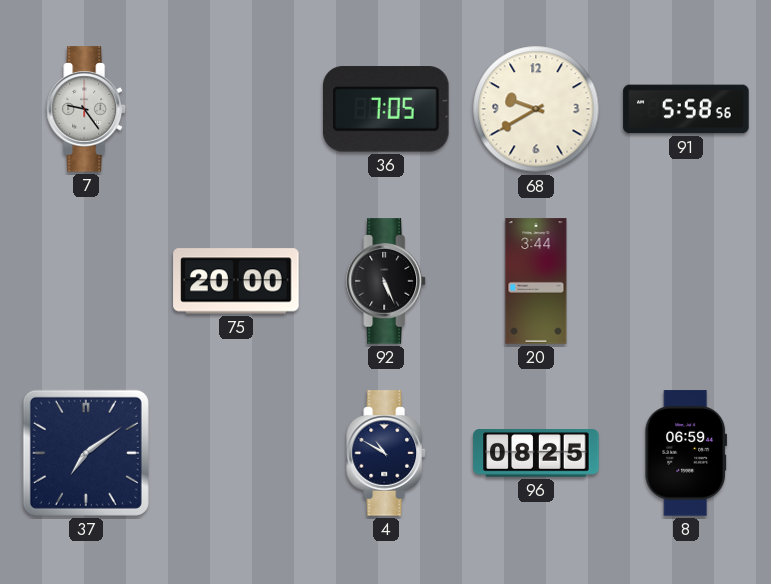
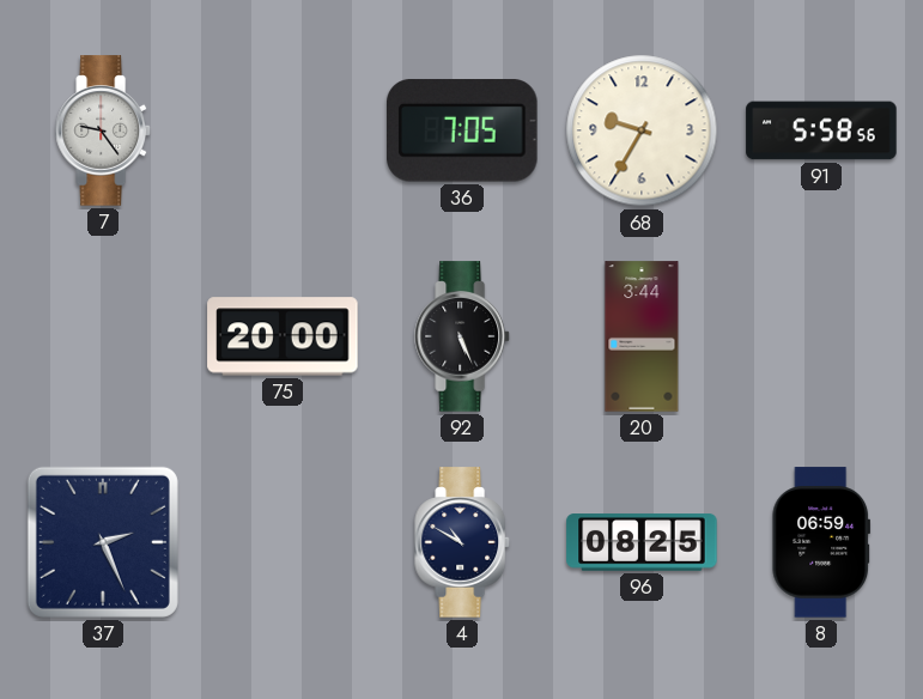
68: 9:40 -> 9:35
37: 7:09 -> 2:26
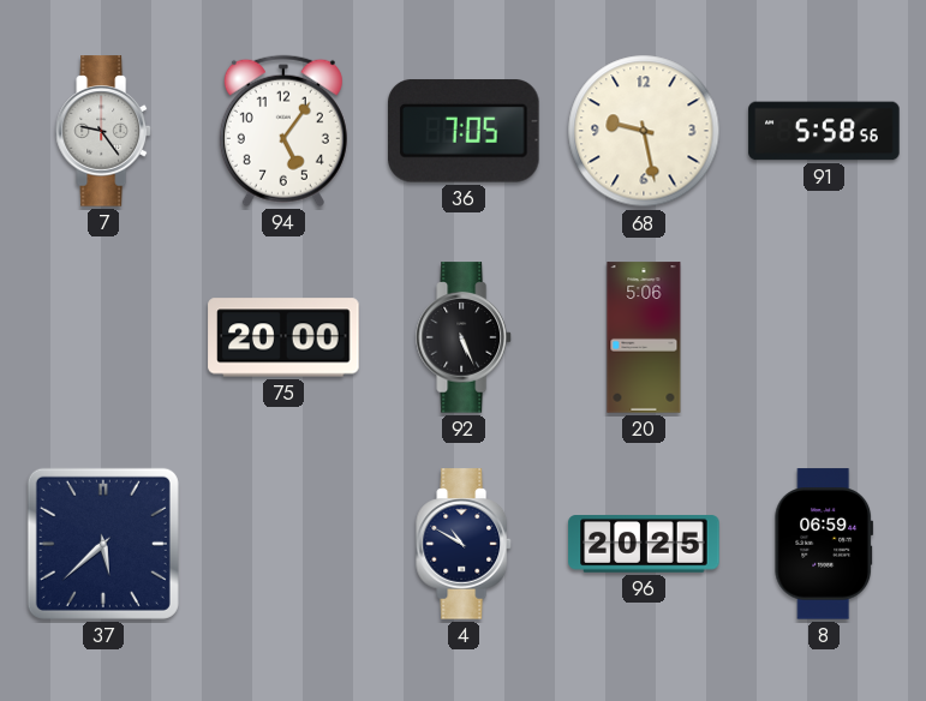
94: none -> 5:06
68: 9:35 -> 9:28
20: 3:44 -> 5:06
37: 2:26 -> 5:38
96: 08:25 -> 20:25
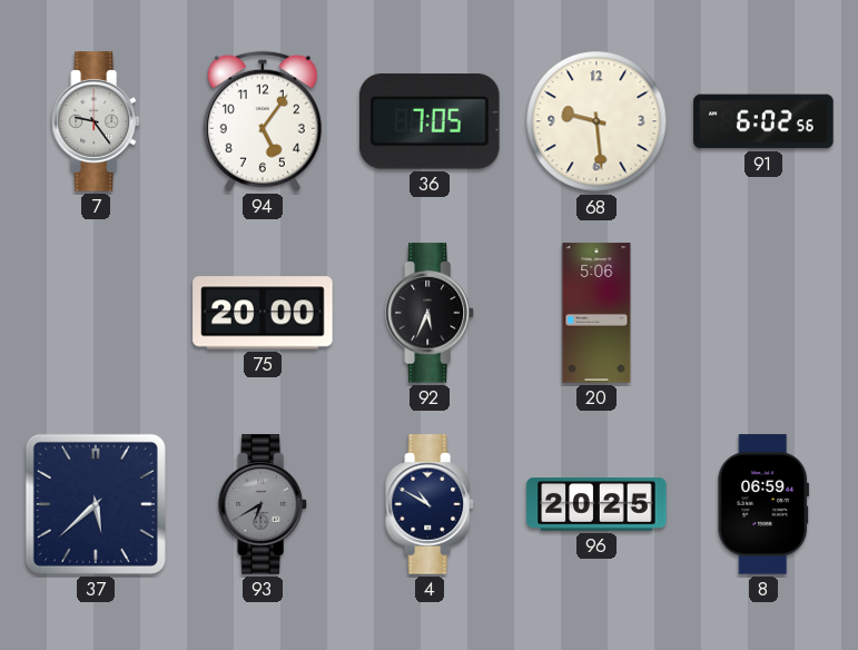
68: 9:28 -> 9:29
91: 5:58 -> 6:02
92: 5:26 -> 5:34
93: none -> 6:40
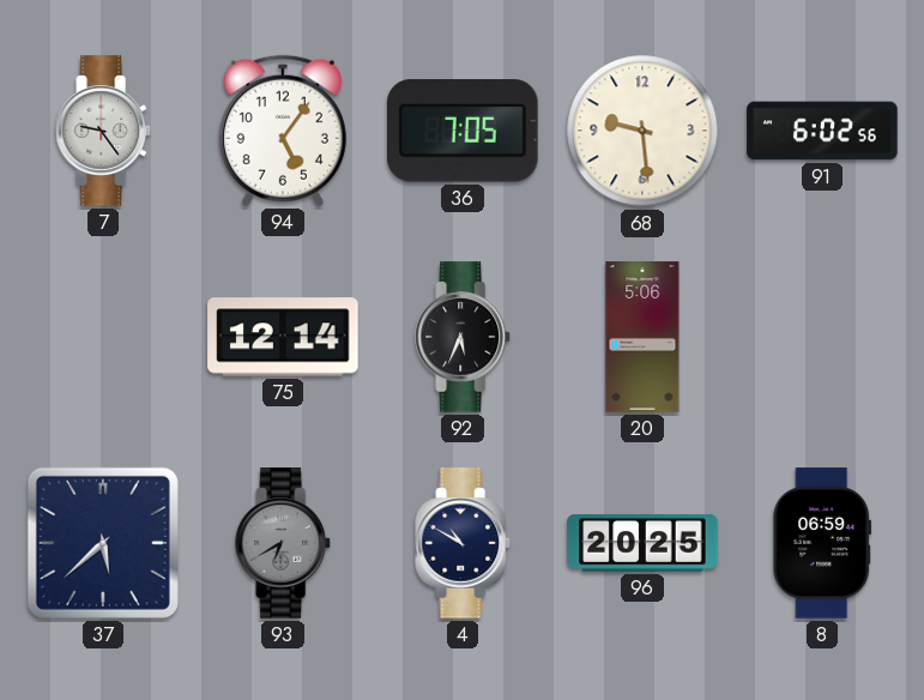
75: 20:00 -> 12:14
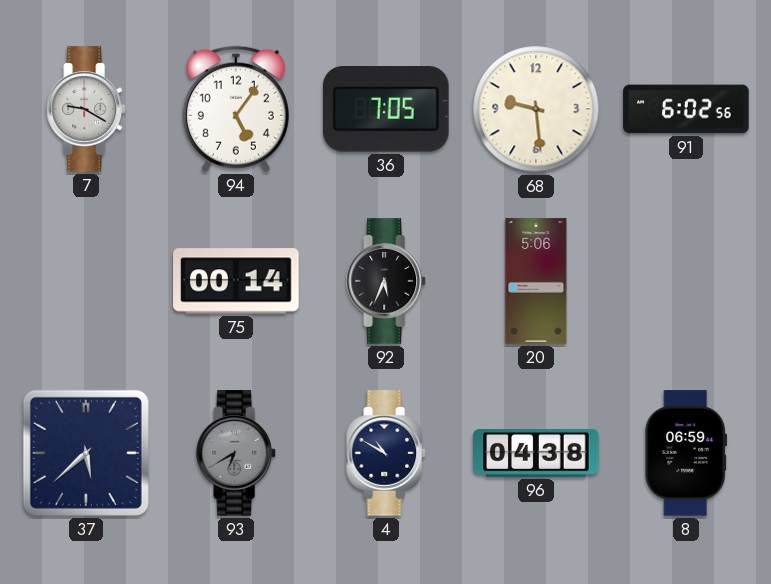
7: 9:24 -> 9:20
75: 12:14 -> 00:14
96: 20:25 -> 04:38
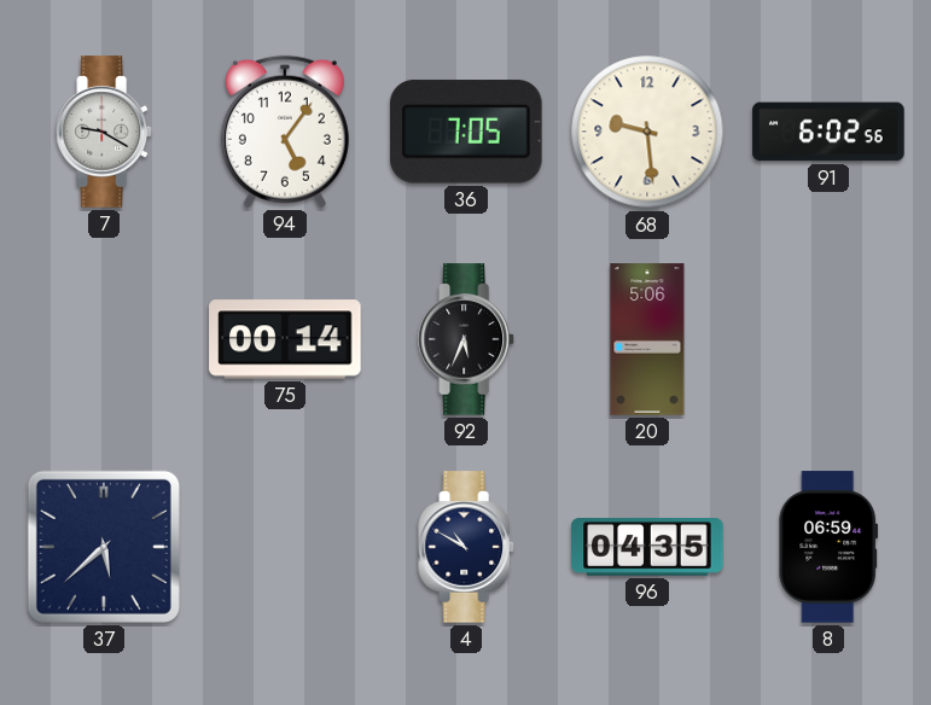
93: 6:40 -> none
96: 04:38 -> 04:35
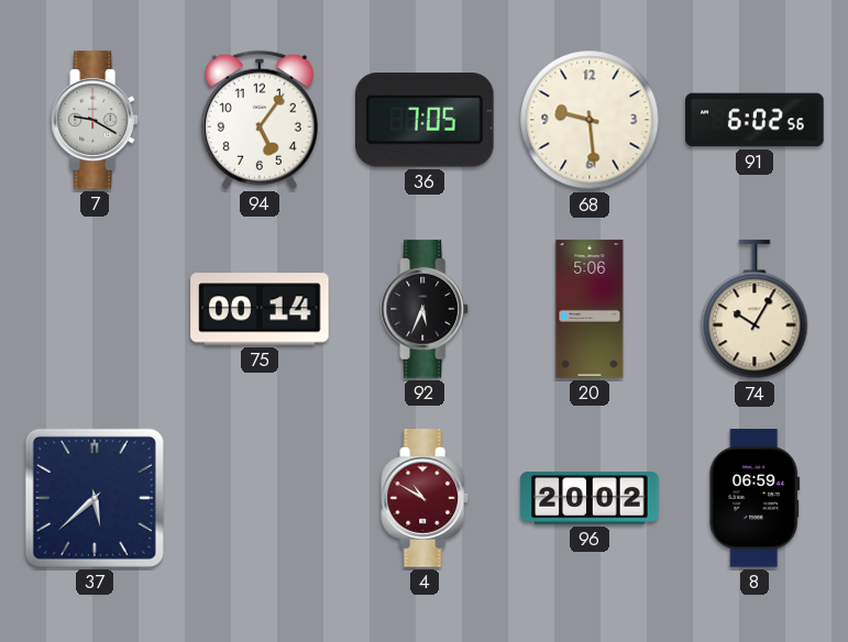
74: none -> 10:05
4 dial: navy -> burgundy
96: 04:35 -> 20:02
